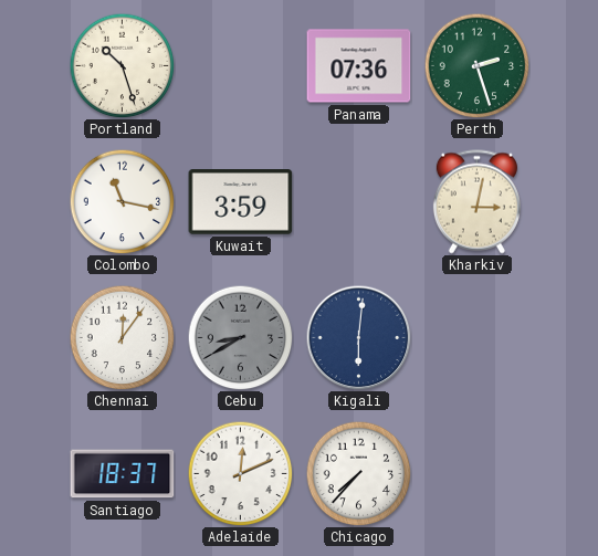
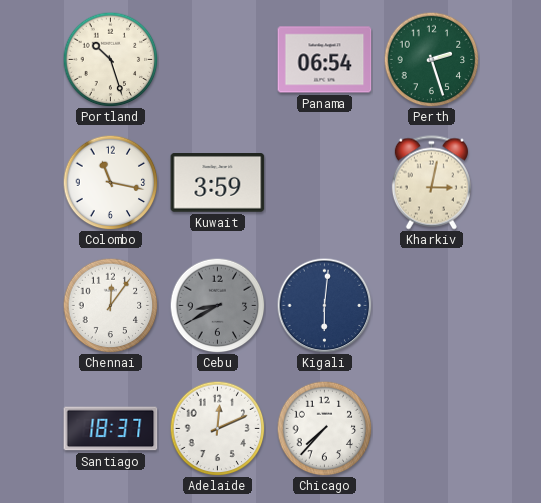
Panama: 07:36 -> 06:54
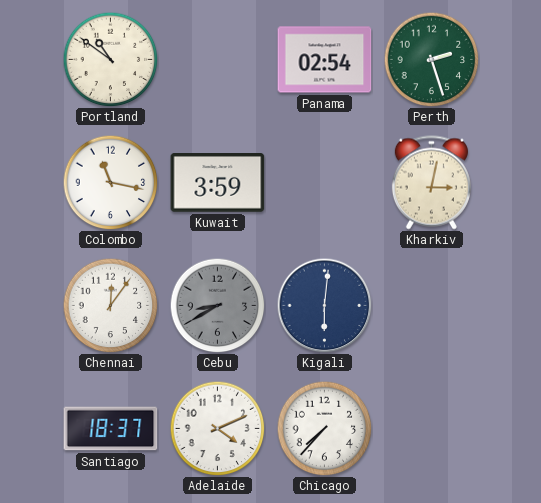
Portland: 10:27 -> 10:51
Panama: 06:54 -> 02:54
Adelaide: 12:11 -> 4:11
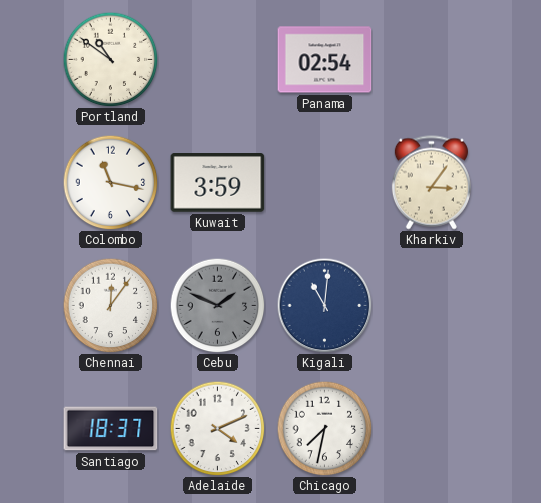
Perth: 2:27 -> none
Kharkiv: 3:02 -> 3:06
Cebu: 8:40 -> 1:49
Kigali: 6:01 -> 11:01
Chicago: 7:37 -> 7:32
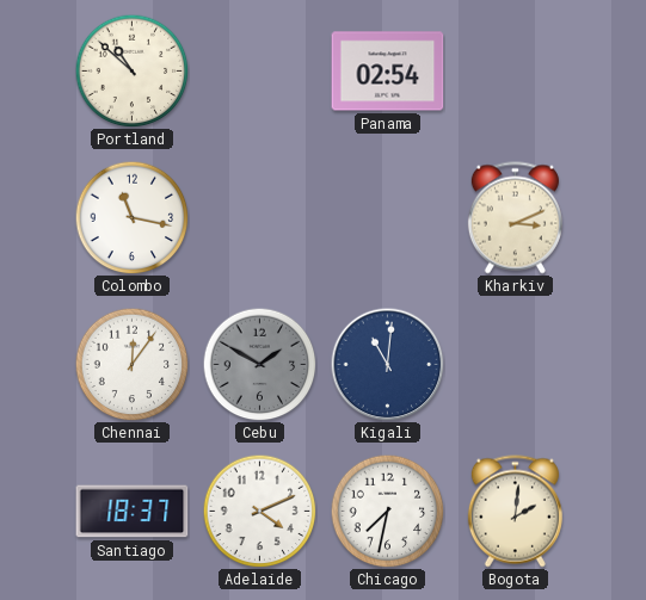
Portland: 10:51 -> 10:52
Kuwait: 3:59 -> none
Kharkiv: 3:06 -> 3:11
Cebu: 1:49 -> 1:50
Bogota: none -> 2:01
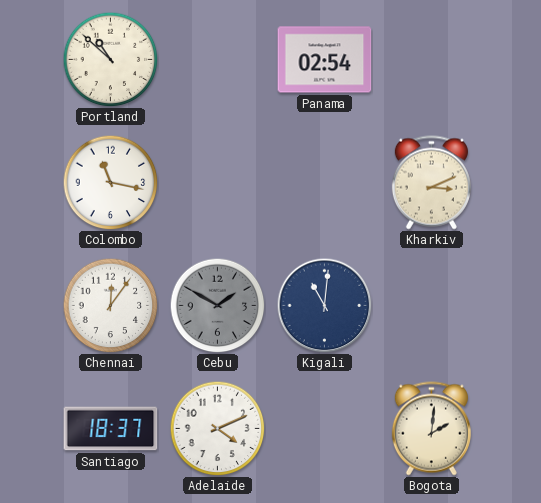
Chicago: 7:32 -> none
